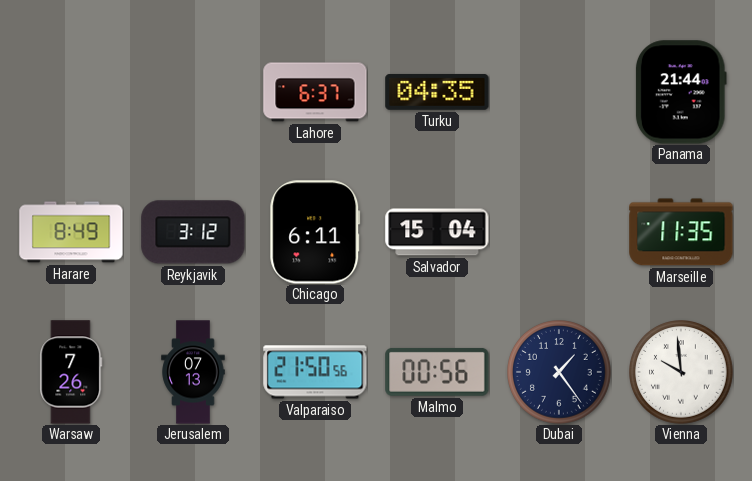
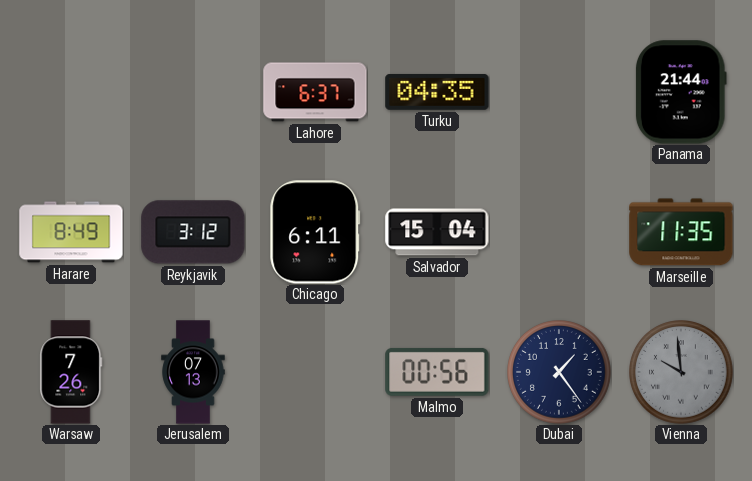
Valparaiso: 21:50 -> none
Vienna dial: white -> grey
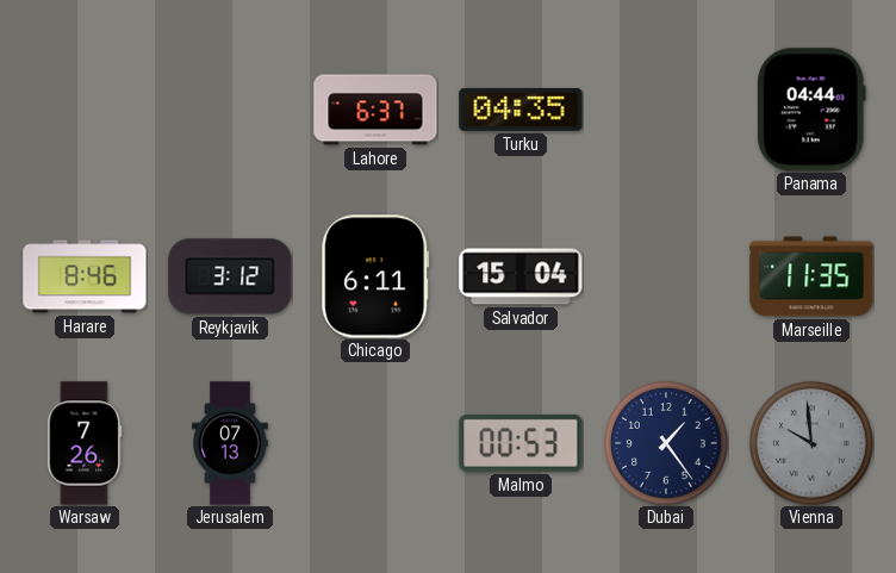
Panama: 21:44 -> 04:44
Harare: 8:49 -> 8:46
Malmo: 00:56 -> 00:53
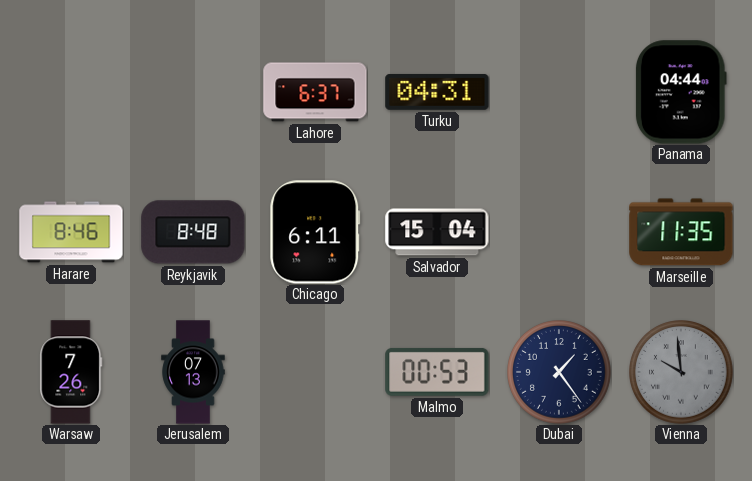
Turku: 04:35 -> 04:31
Reykjavik: 3:12 -> 8:48
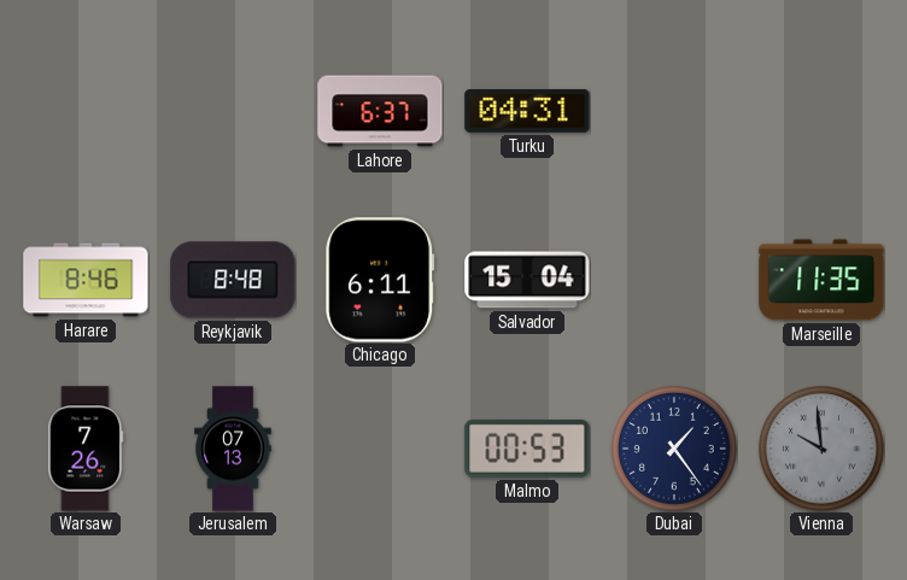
Panama: 04:44 -> none
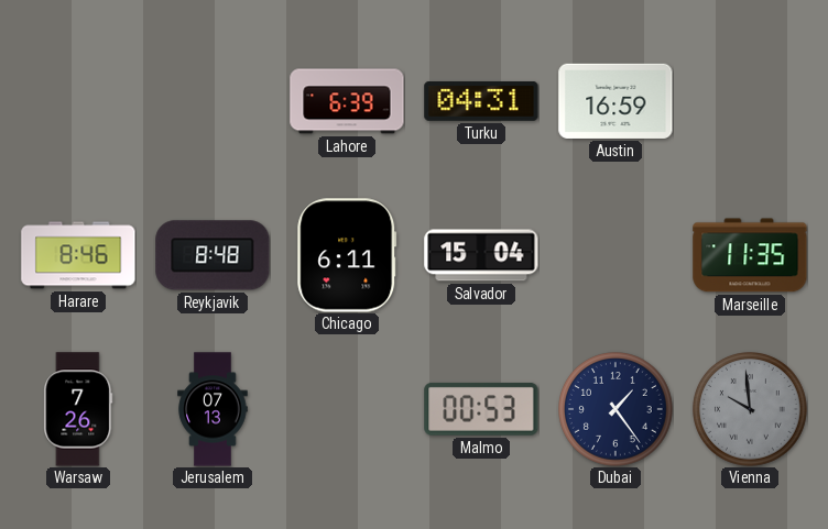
Lahore: 6:37 -> 6:39
Austin: none -> 16:59
